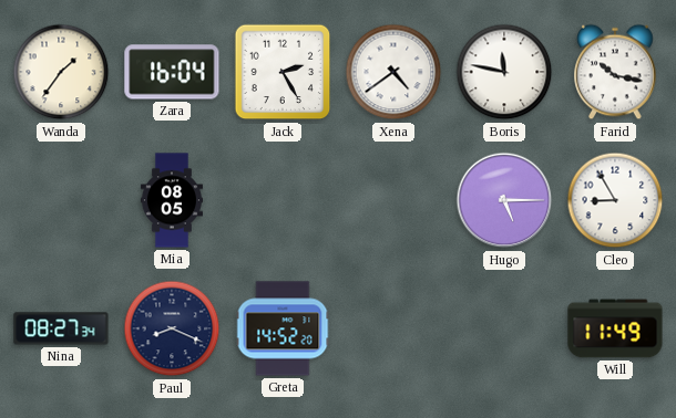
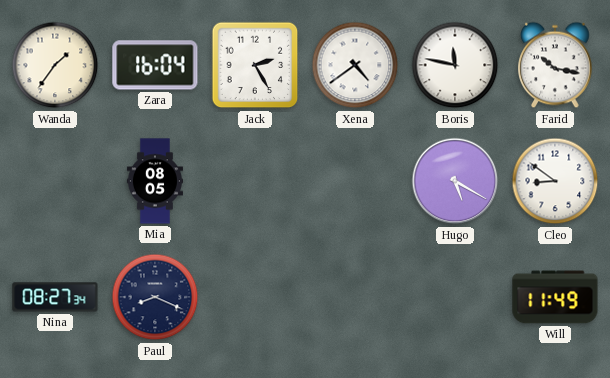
Hugo: 5:15 -> 5:20
Cleo: 8:55 -> 8:51
Greta: 14:52 -> none
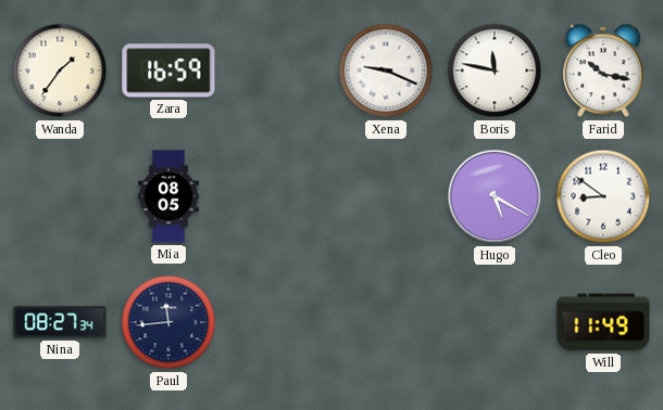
Zara: 16:04 -> 16:59
Jack: 2:25 -> none
Xena: 4:39 -> 9:19
Paul: 8:19 -> 11:44
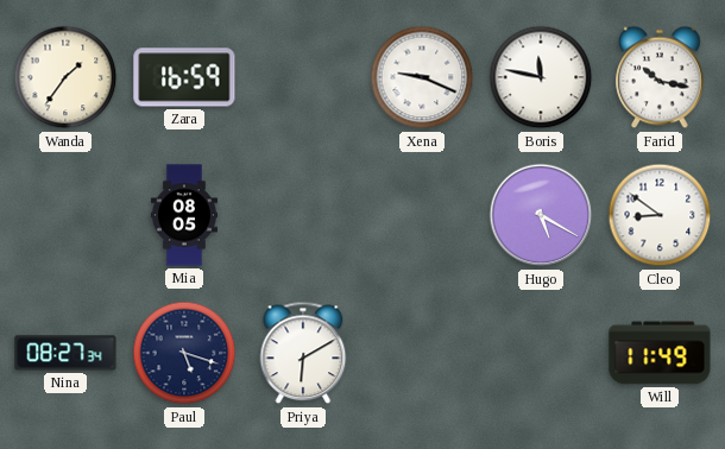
Paul: 11:44 -> 5:18
Priya: none -> 6:10
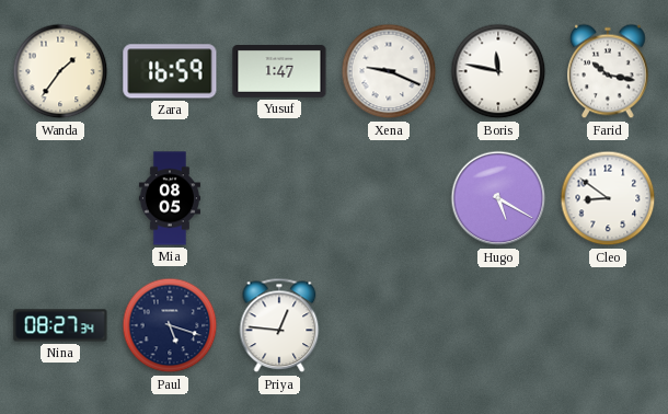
Yusuf: none -> 1:47
Priya: 6:10 -> 12:46
Will: 11:49 -> none
